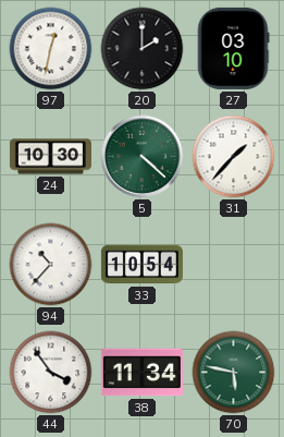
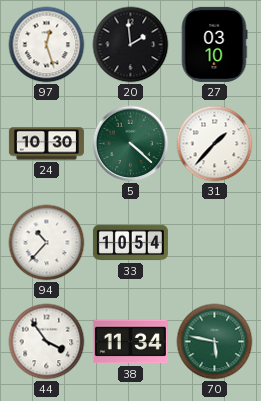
97: 12:32 -> 12:27
20: 2:00 -> 1:59
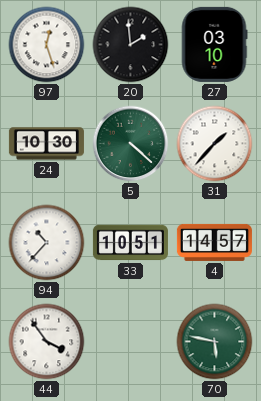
33: 10:54 -> 10:51
4: none -> 14:57
38: 11:34 -> none
